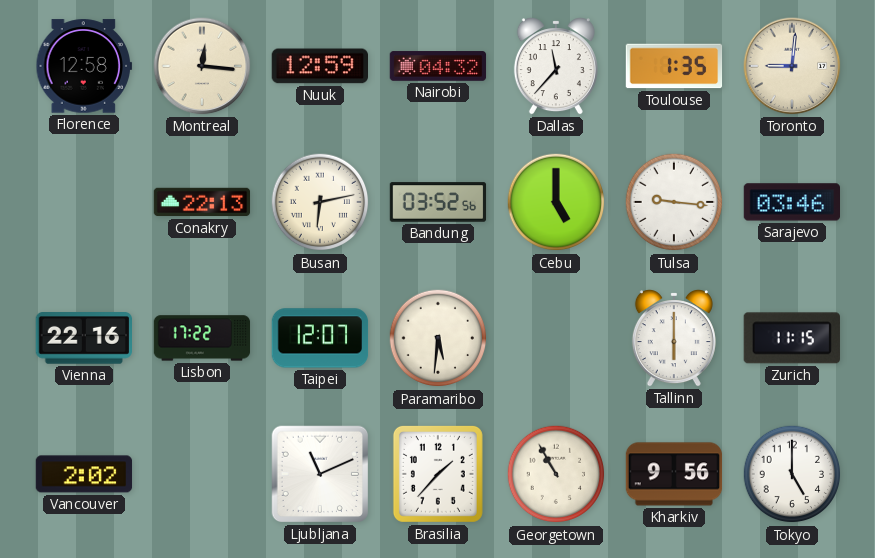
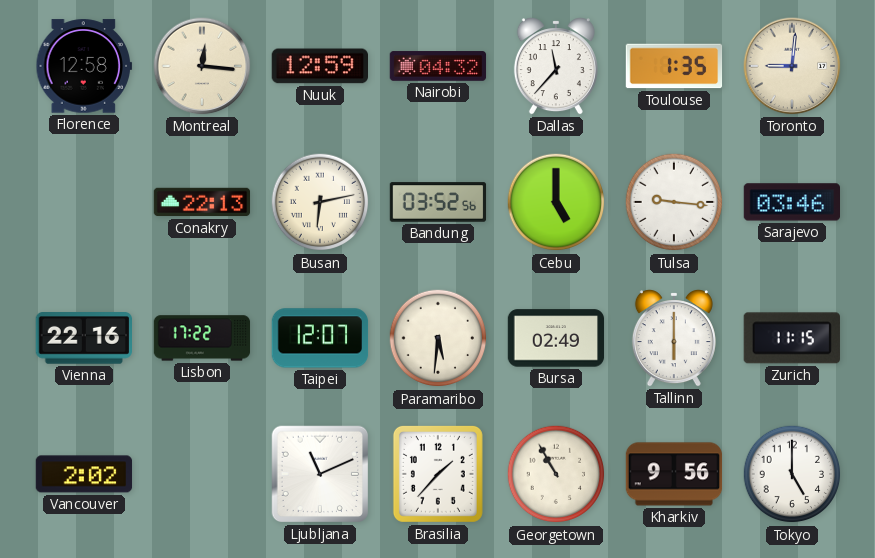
Bursa: none -> 02:49
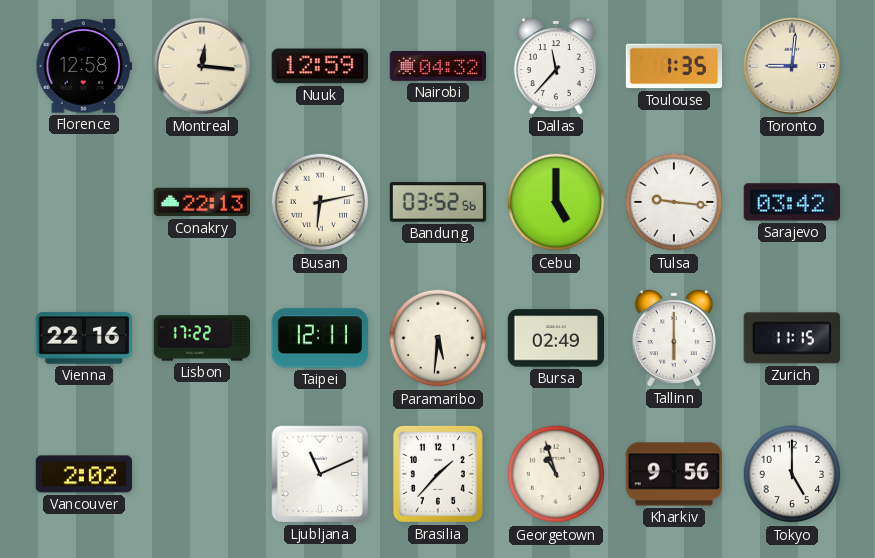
Sarajevo: 03:46 -> 03:42
Taipei: 12:07 -> 12:11
Georgetown: 10:55 -> 10:57
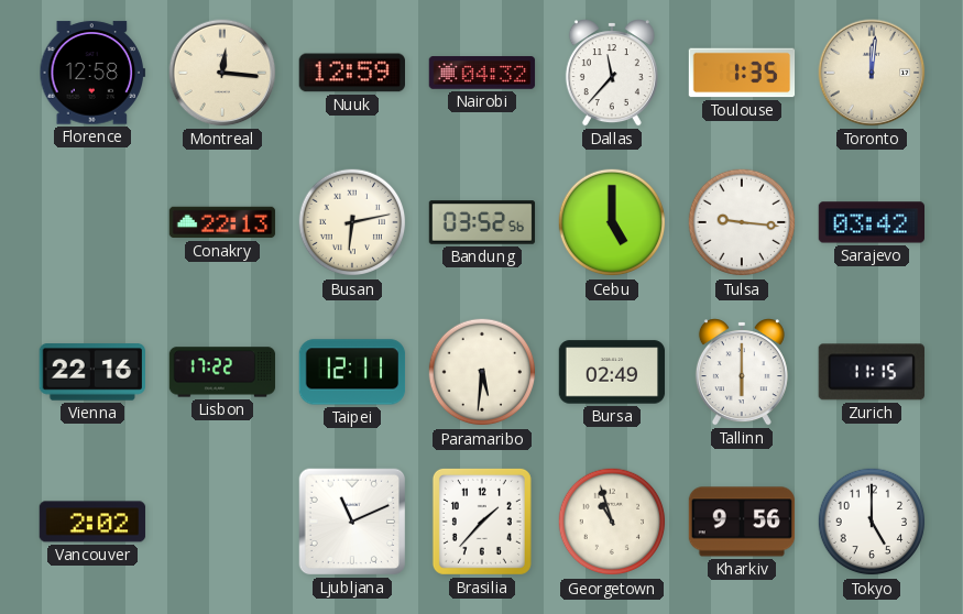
Toronto: 9:01 -> 12:01
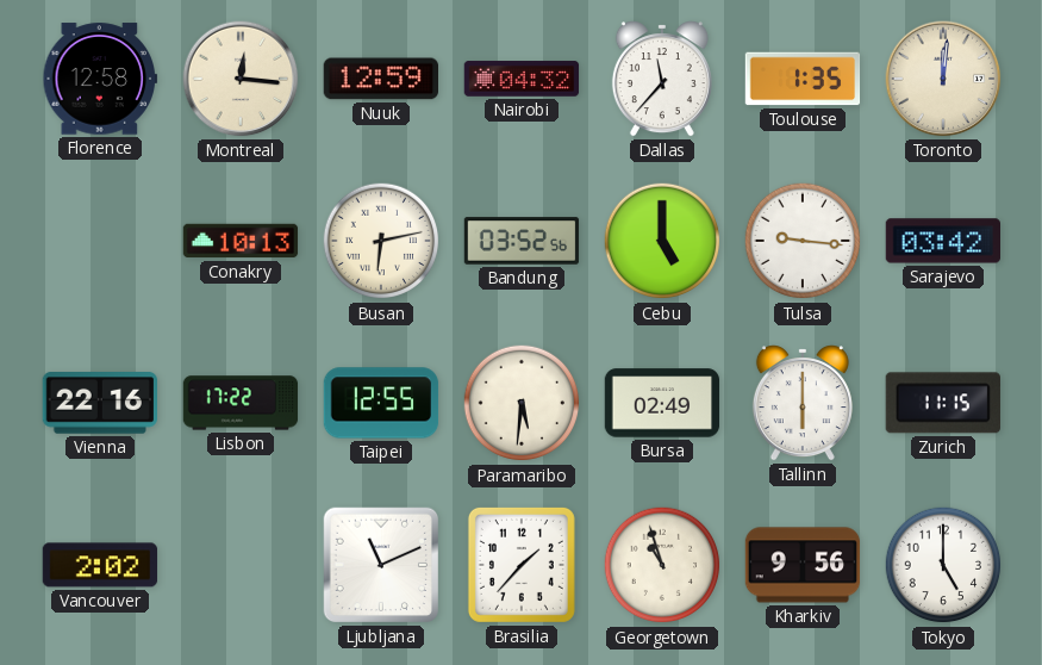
Conakry: 22:13 -> 10:13
Taipei: 12:11 -> 12:55
